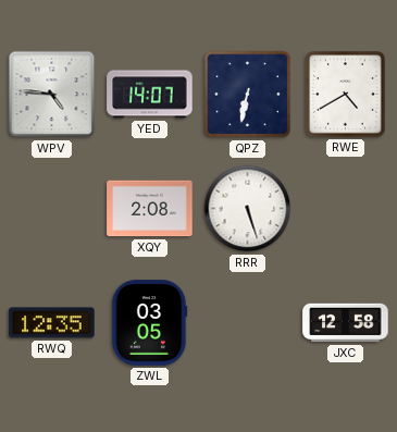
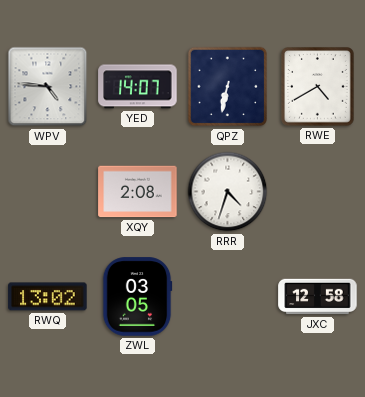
RRR: 5:27 -> 4:33
RWQ: 12:35 -> 13:02
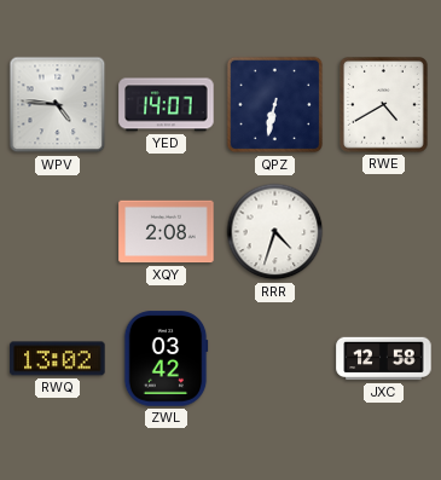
ZWL: 03:05 -> 03:42
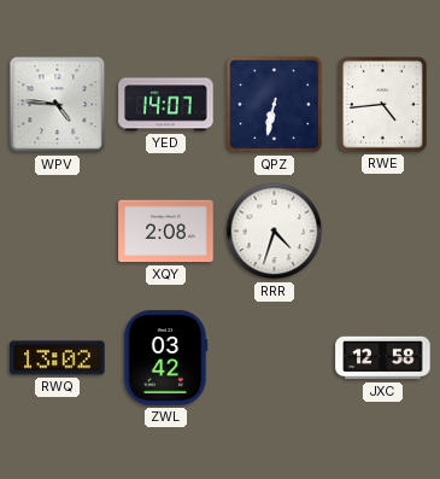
RWE: 4:40 -> 4:44
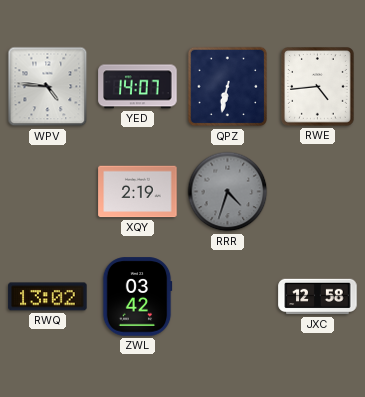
XQY: 2:08 -> 2:19
RRR dial: white -> grey
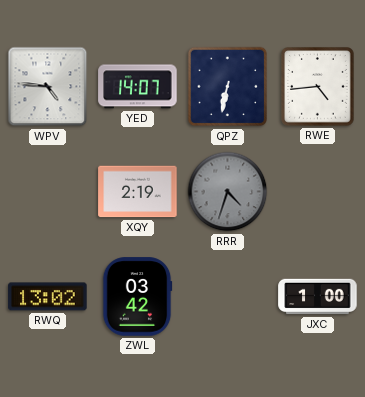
JXC: 12:58 -> 1:00
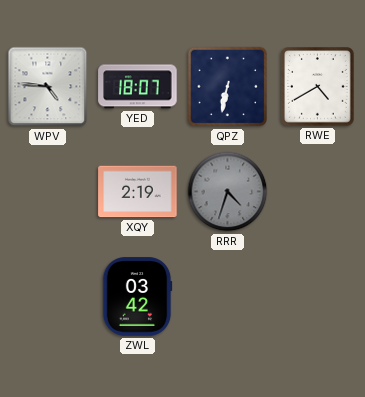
YED: 14:07 -> 18:07
RWE: 4:44 -> 4:40
RWQ: 13:02 -> none
JXC: 1:00 -> none
